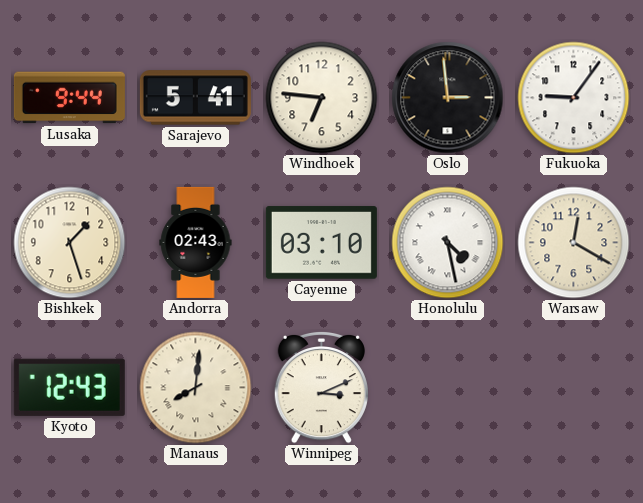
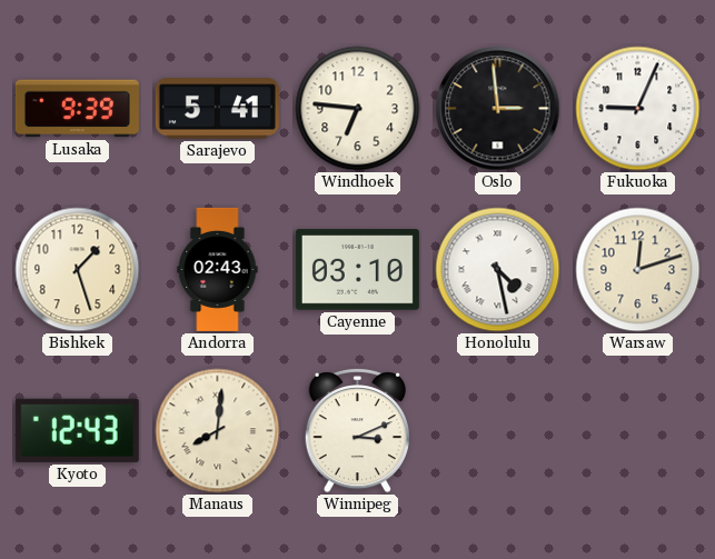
Lusaka: 9:44 -> 9:39
Fukuoka: 9:06 -> 9:04
Warsaw: 12:20 -> 12:12
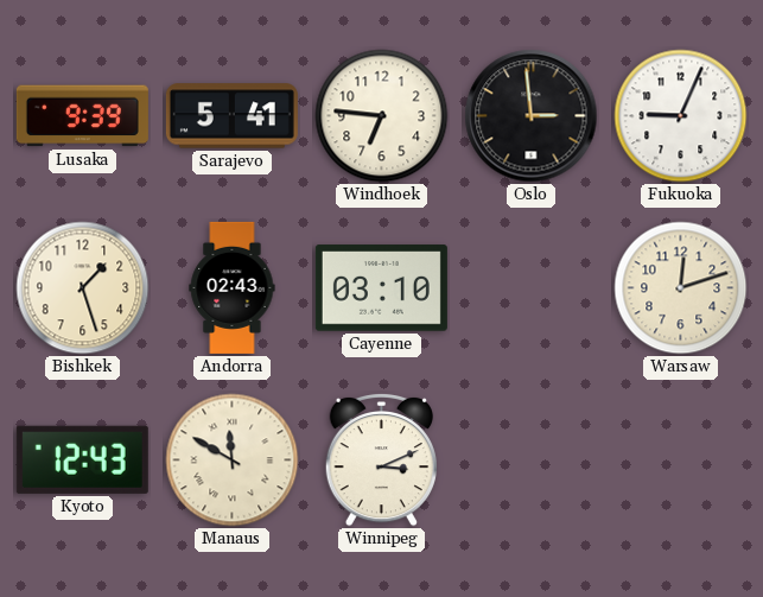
Honolulu: 4:28 -> none
Manaus: 8:01 -> 11:50
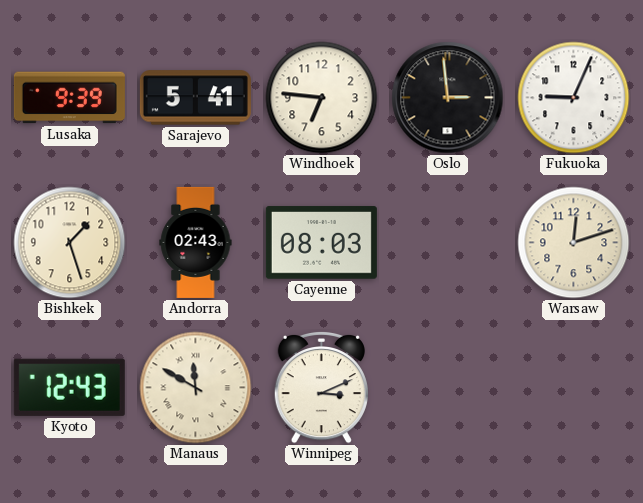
Cayenne: 03:10 -> 08:03
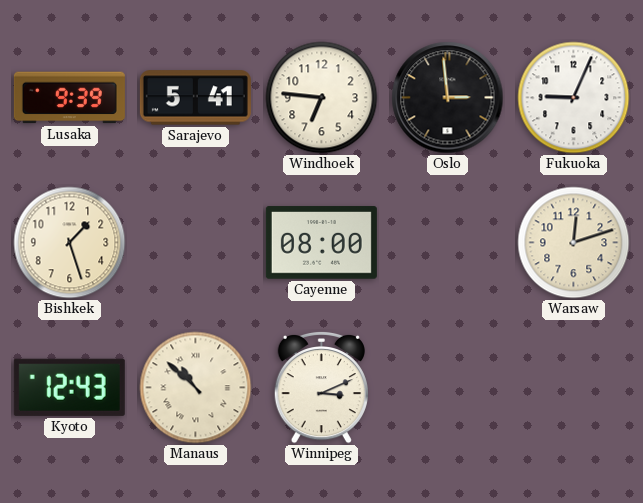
Andorra: 02:43 -> none
Cayenne: 08:03 -> 08:00
Manaus: 11:50 -> 10:52
